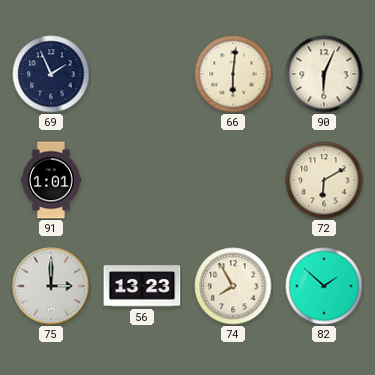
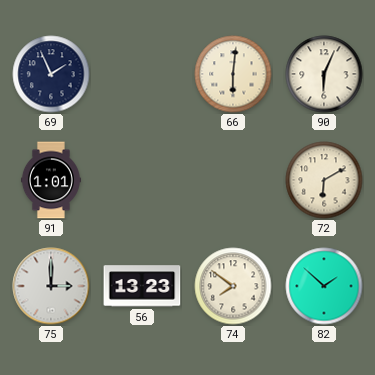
74: 7:55 -> 7:51
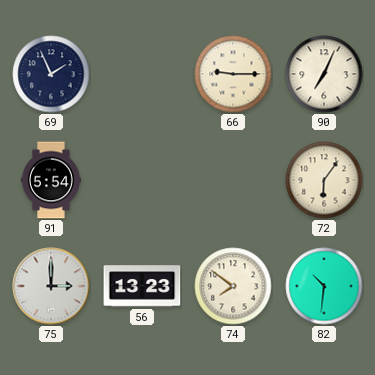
66: 6:01 -> 9:15
90: 6:04 -> 7:04
91: 1:01 -> 5:54
72: 6:10 -> 6:06
82: 1:52 -> 10:31
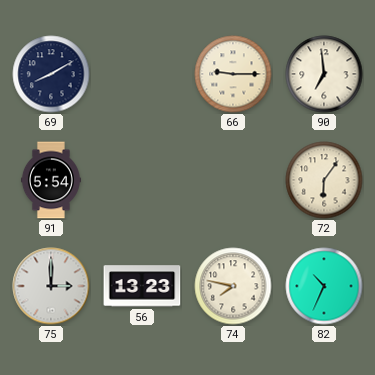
69: 1:56 -> 8:10
90: 7:04 -> 6:59
74: 7:51 -> 7:47
82: 10:31 -> 10:34
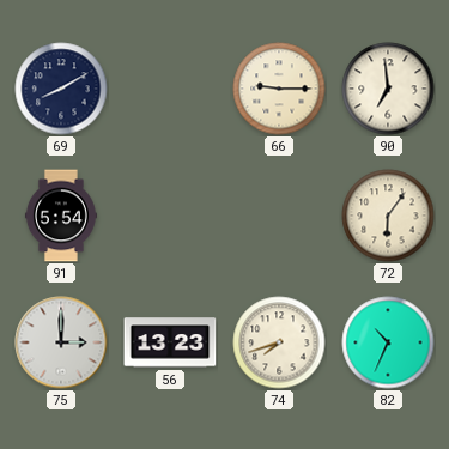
74: 7:47 -> 7:42
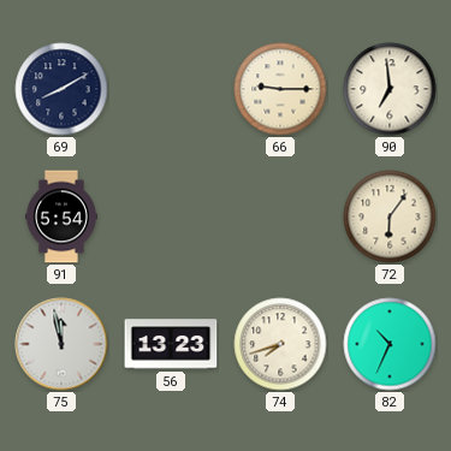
75: 3:00 -> 11:58
